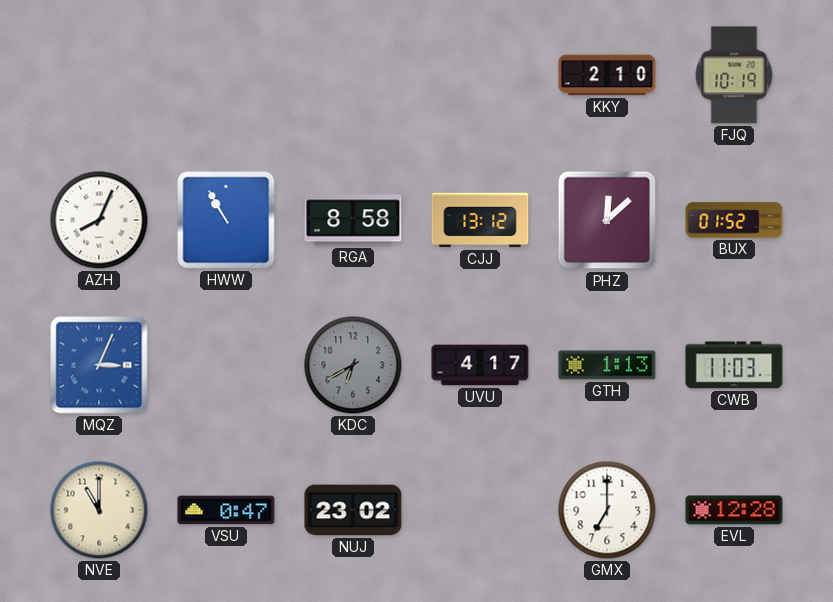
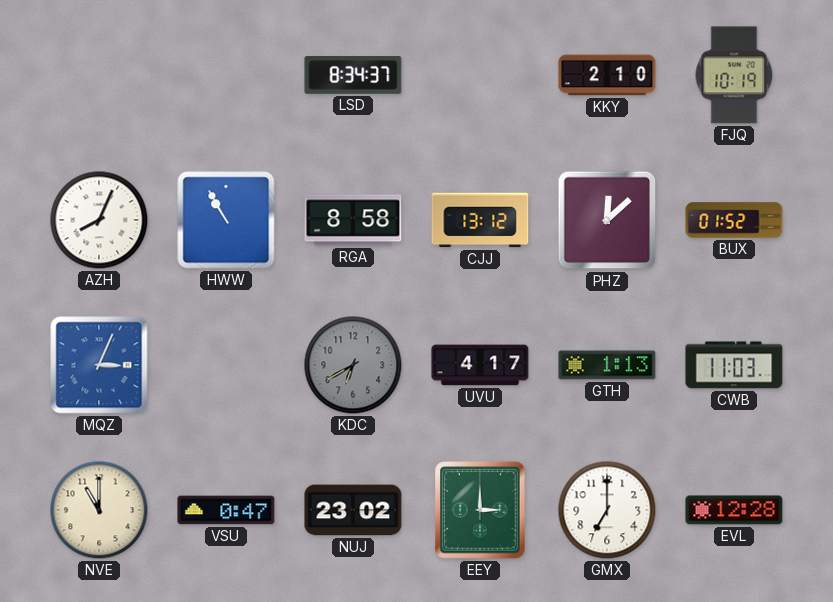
LSD: none -> 8:34
EEY: none -> 3:00
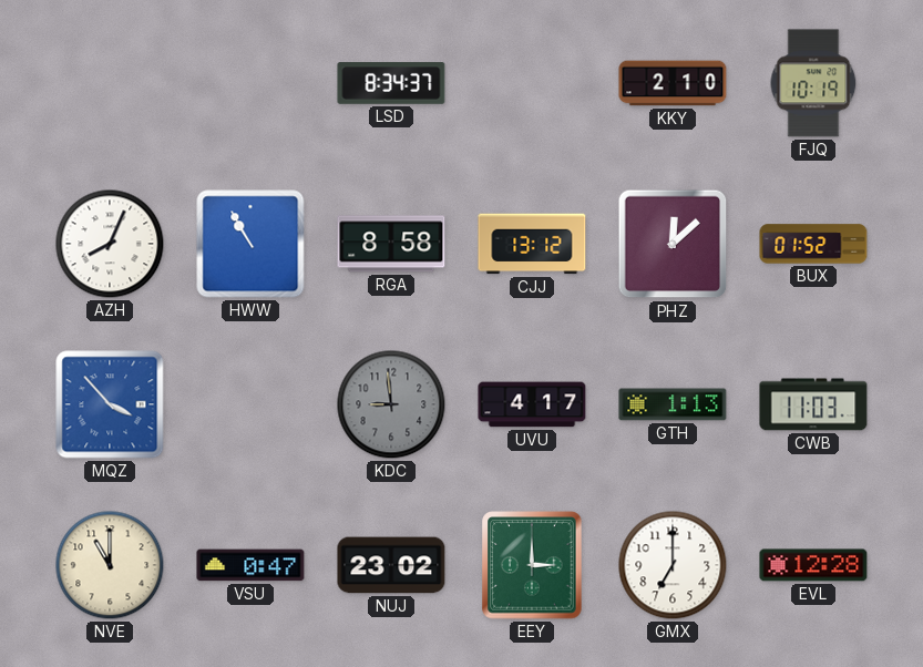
MQZ: 3:04 -> 3:53
KDC: 6:40 -> 8:59
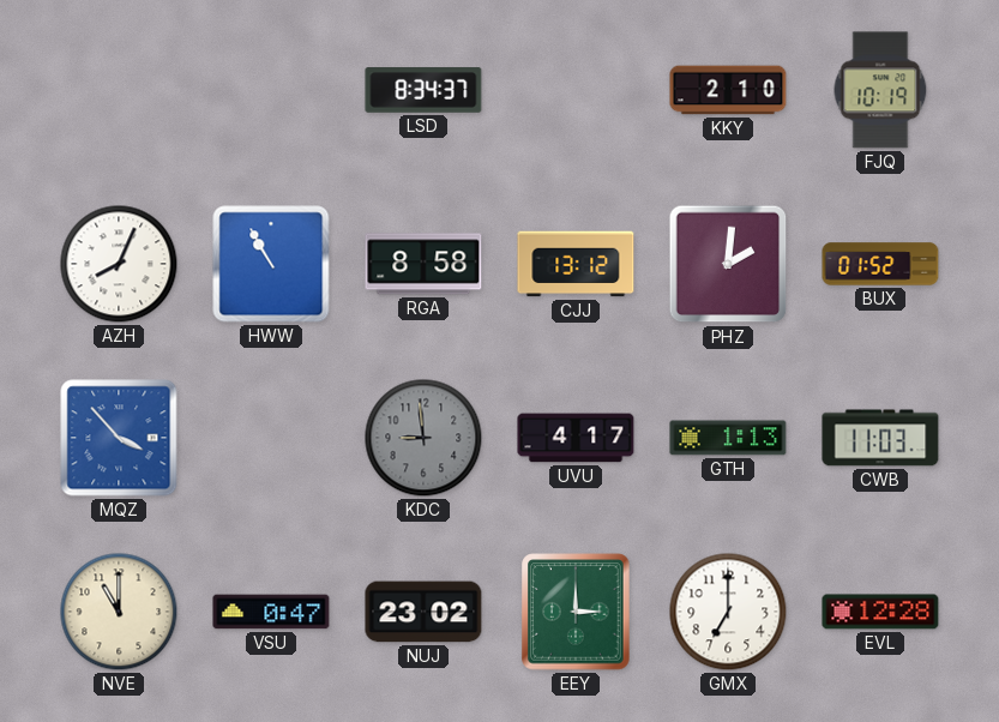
PHZ: 12:08 -> 2:01
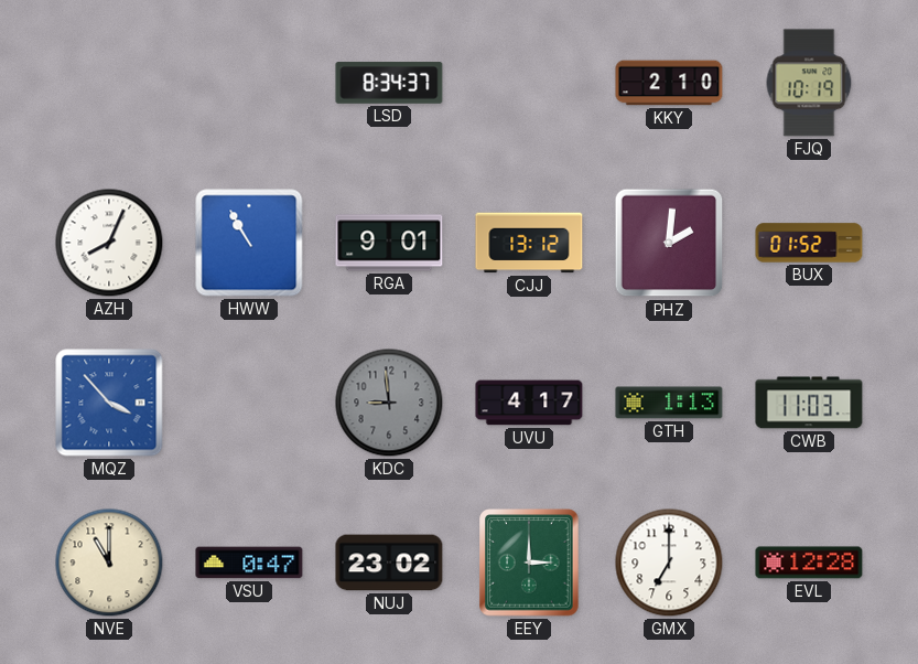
RGA: 8:58 -> 9:01
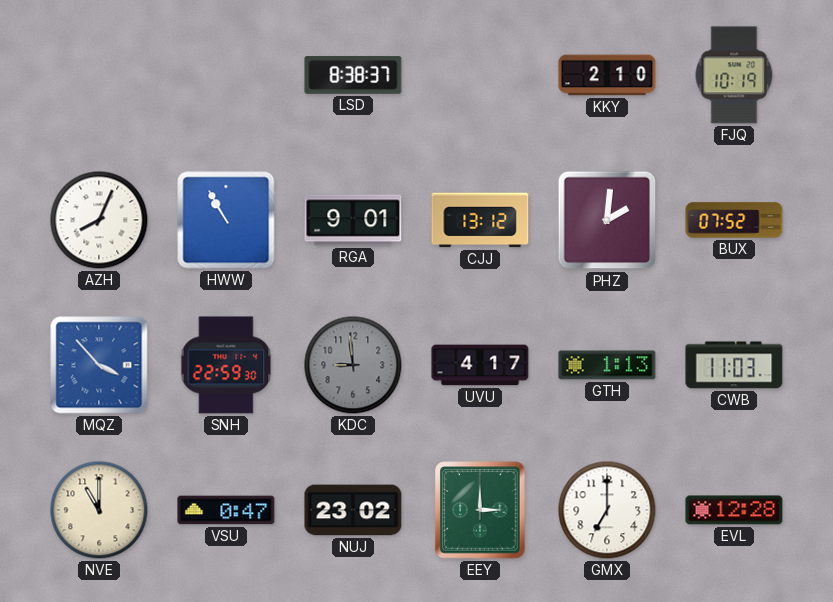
LSD: 8:34 -> 8:38
BUX: 01:52 -> 07:52
SNH: none -> 22:59
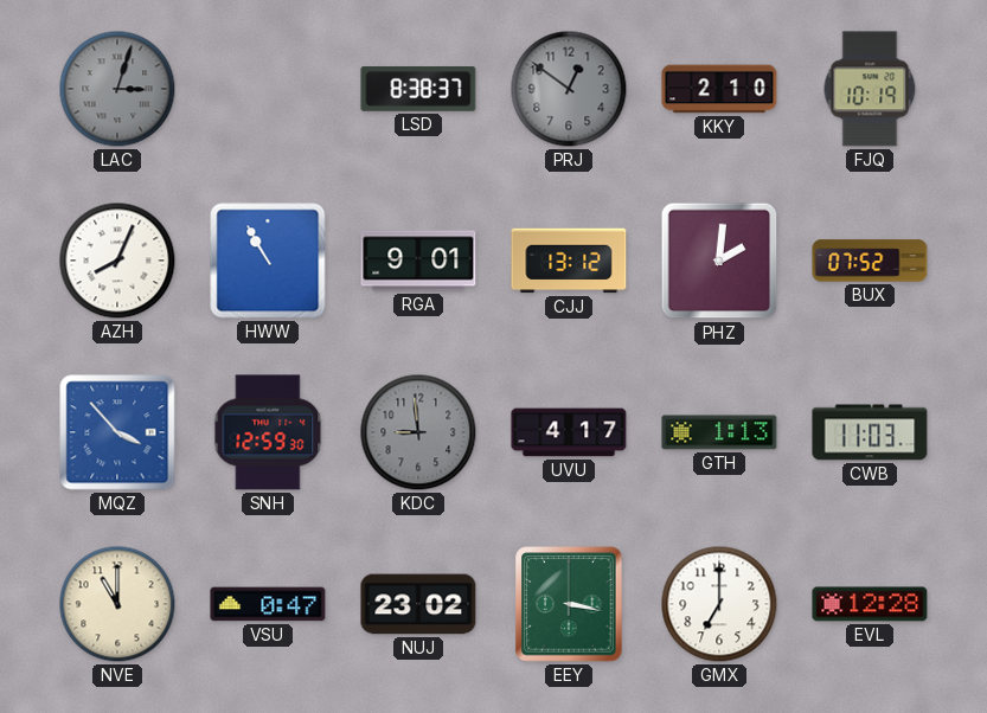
LAC: none -> 3:03
PRJ: none -> 12:51
SNH: 22:59 -> 12:59
EEY: 3:00 -> 3:17
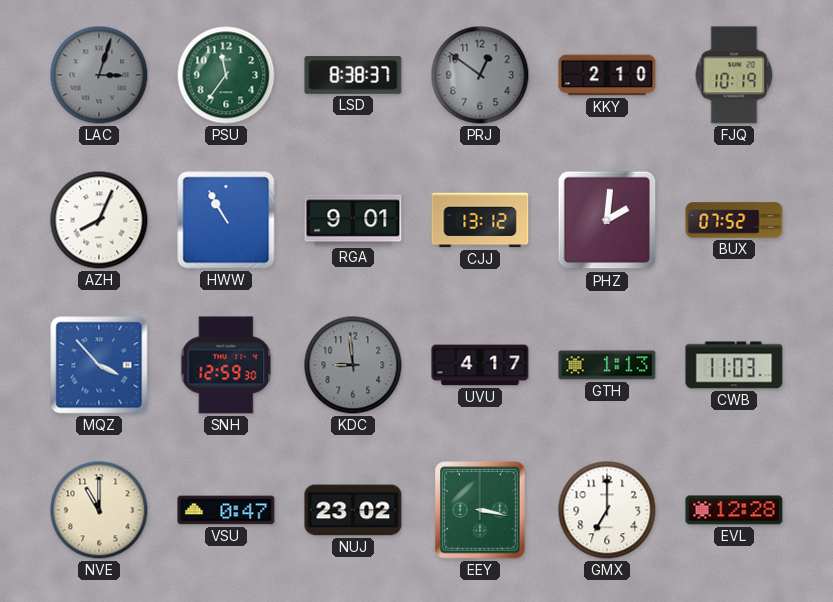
PSU: none -> 11:36
